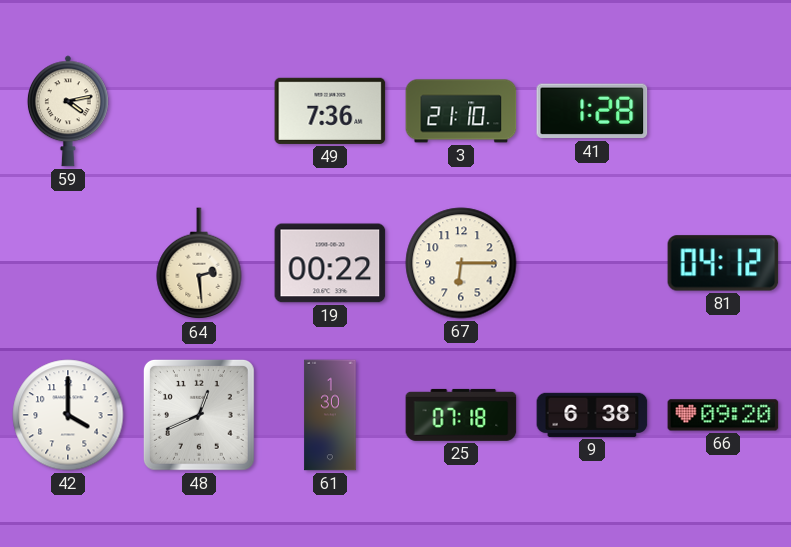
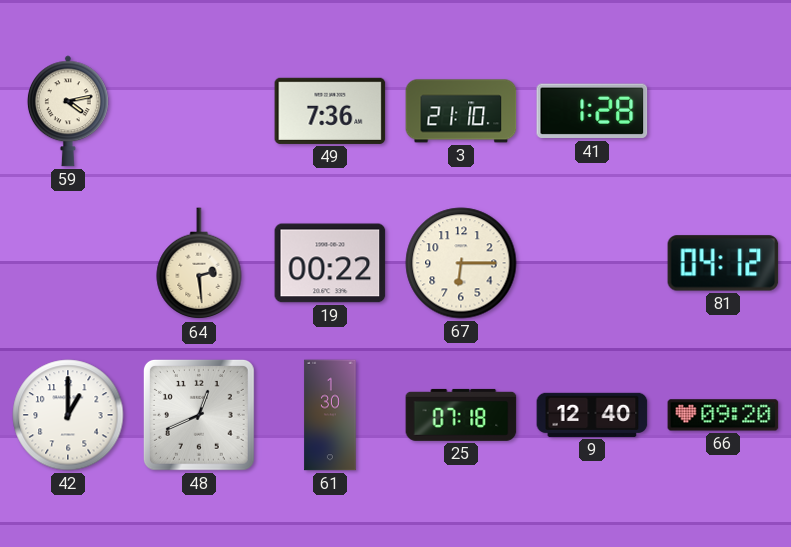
42: 4:00 -> 1:00
9: 6:38 -> 12:40
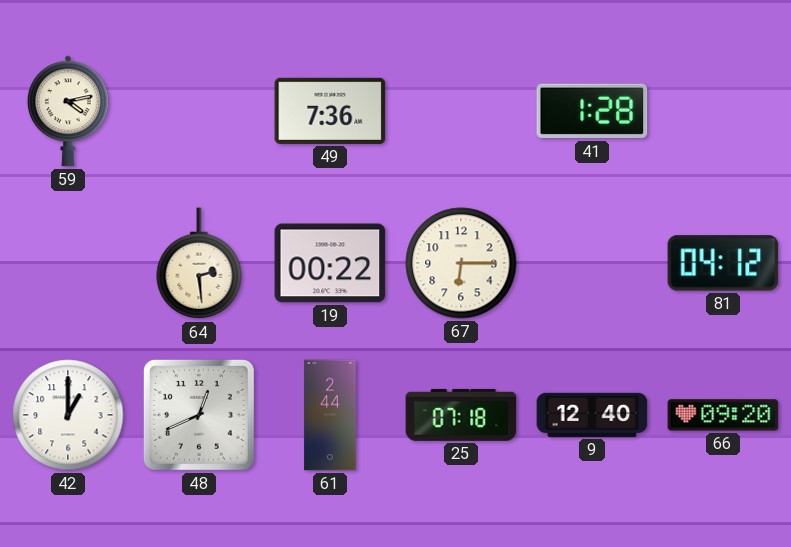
3: 21:10 -> none
61: 1:30 -> 2:44
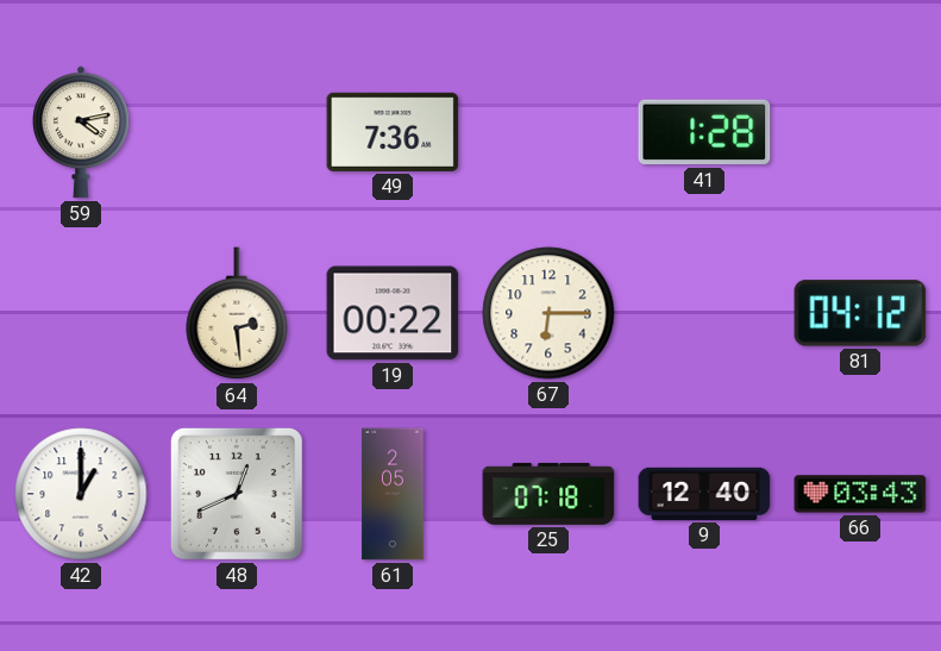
61: 2:44 -> 2:05
66: 09:20 -> 03:43
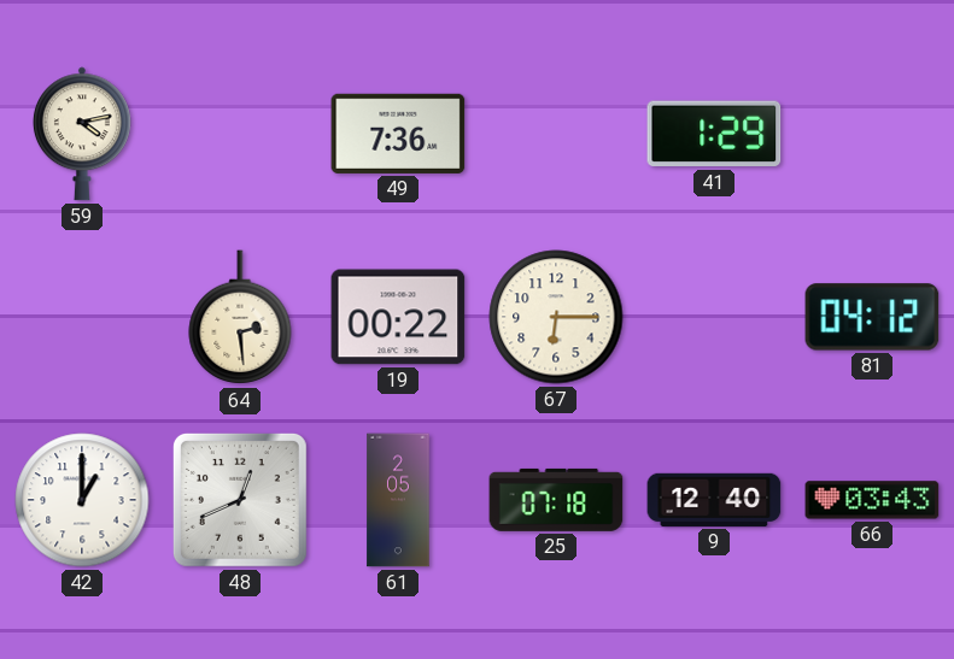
41: 1:28 -> 1:29
